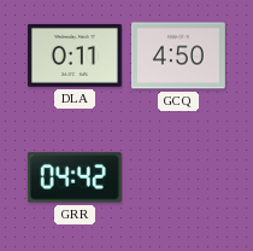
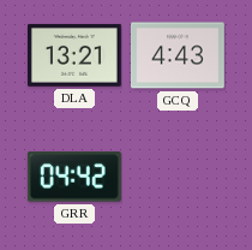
DLA: 0:11 -> 13:21
GCQ: 4:50 -> 4:43
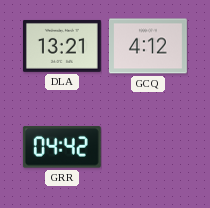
GCQ: 4:43 -> 4:12
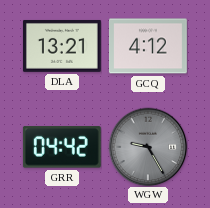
WGW: none -> 9:25
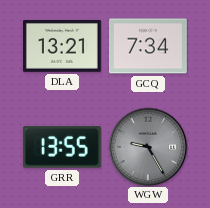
GCQ: 4:12 -> 7:34
GRR: 04:42 -> 13:55
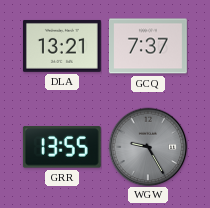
GCQ: 7:34 -> 7:37
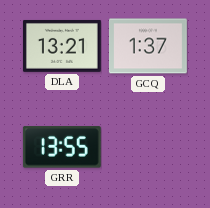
GCQ: 7:37 -> 1:37
WGW: 9:25 -> none
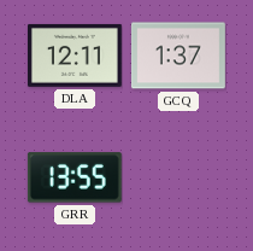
DLA: 13:21 -> 12:11
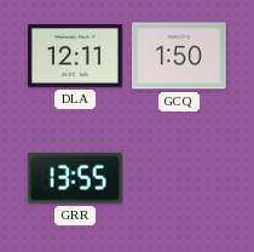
GCQ: 1:37 -> 1:50
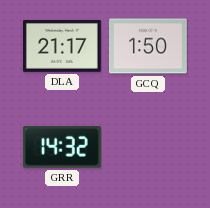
DLA: 12:11 -> 21:17
GRR: 13:55 -> 14:32
